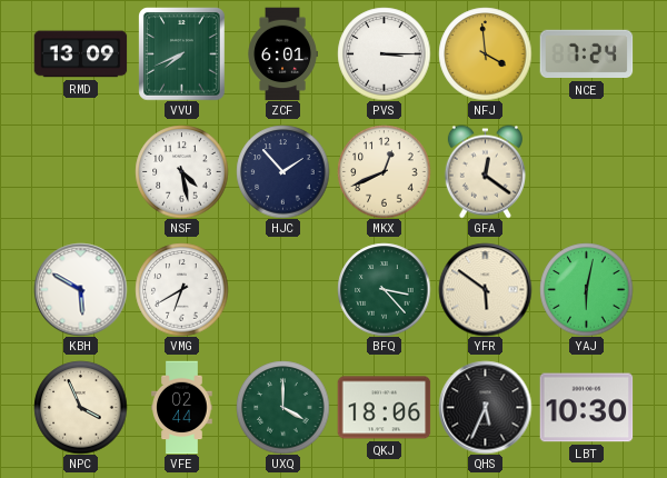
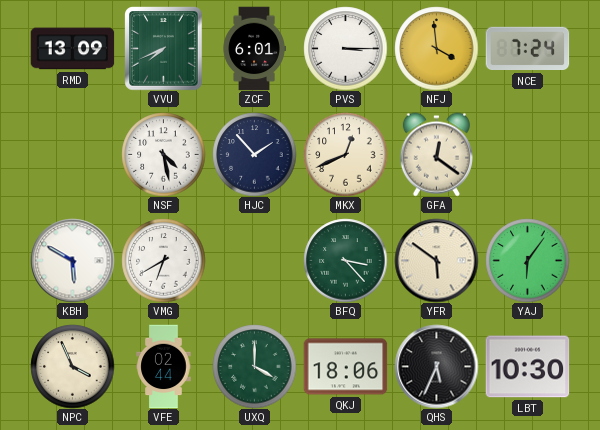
YAJ: 6:02 -> 6:06
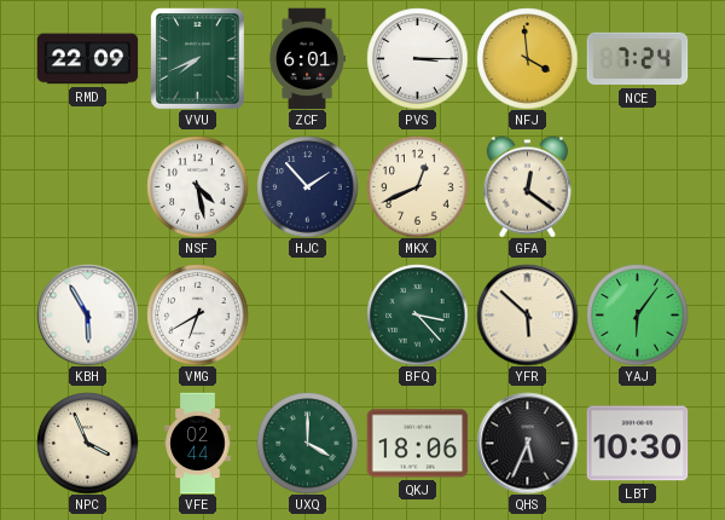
RMD: 13:09 -> 22:09
KBH: 5:50 -> 5:55
YFR: 5:51 -> 5:52
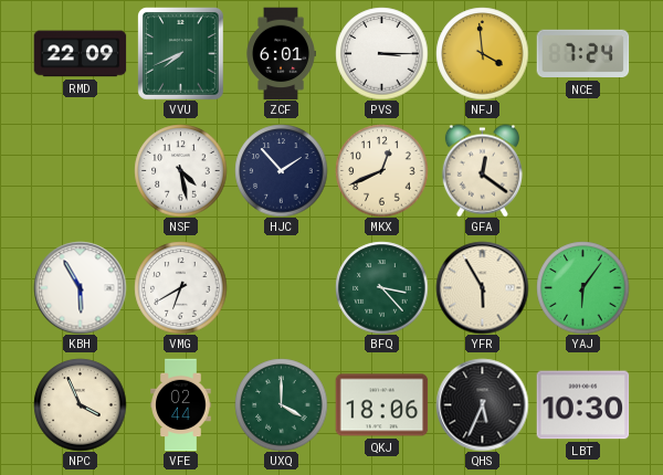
YFR: 5:52 -> 5:55
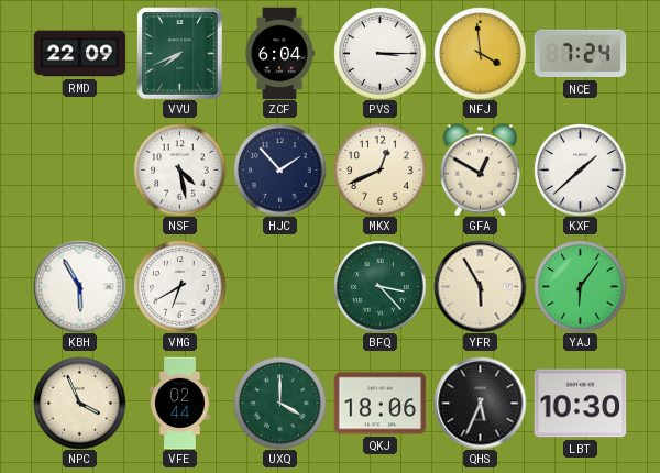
ZCF: 6:01 -> 6:04
GFA: 12:21 -> 12:50
KXF: none -> 1:38
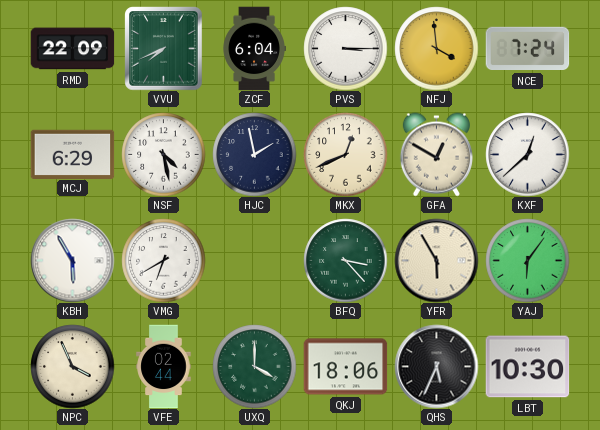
MCJ: none -> 6:29
HJC: 1:53 -> 1:58
KXF: 1:38 -> 12:38
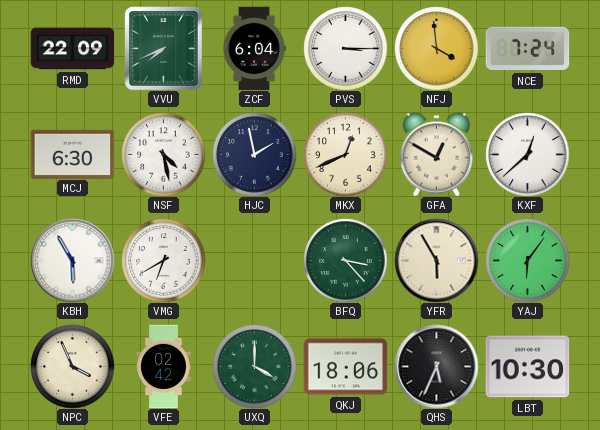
MCJ: 6:29 -> 6:30
VFE: 02:44 -> 02:42
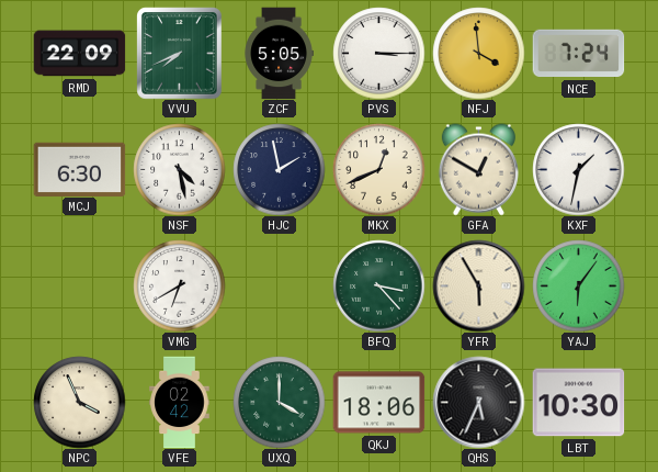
ZCF: 6:04 -> 5:05
KXF: 12:38 -> 1:32
KBH: 5:55 -> none
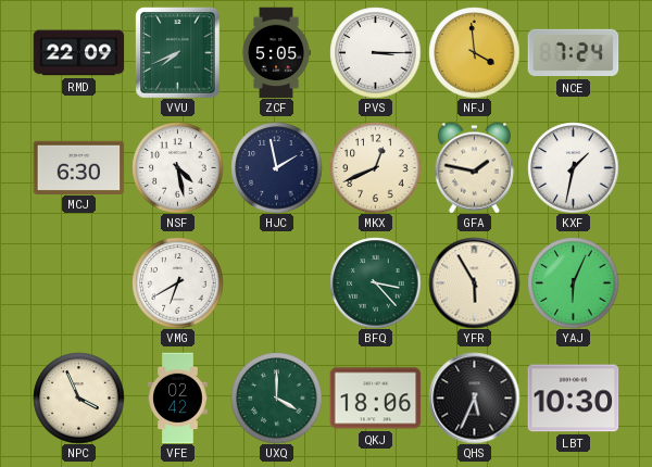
GFA: 12:50 -> 1:47
YAJ: 6:06 -> 6:04
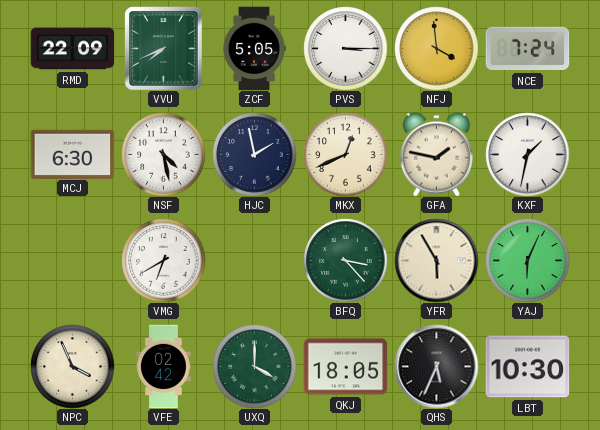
QKJ: 18:06 -> 18:05
